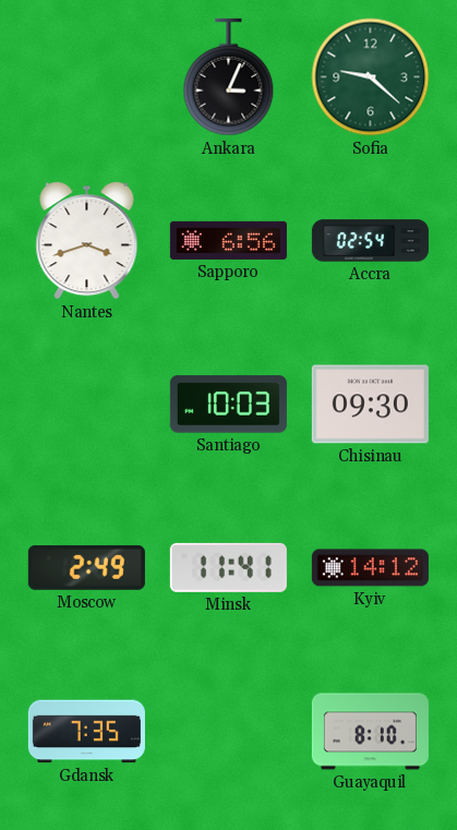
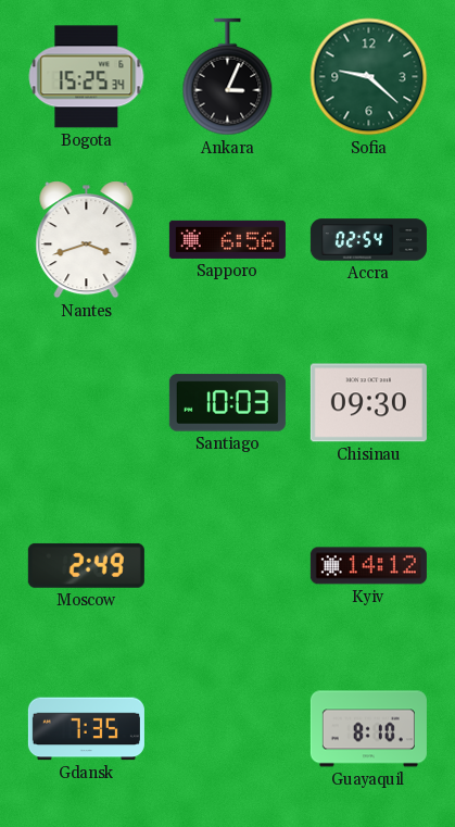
Bogota: none -> 15:25
Minsk: 11:41 -> none
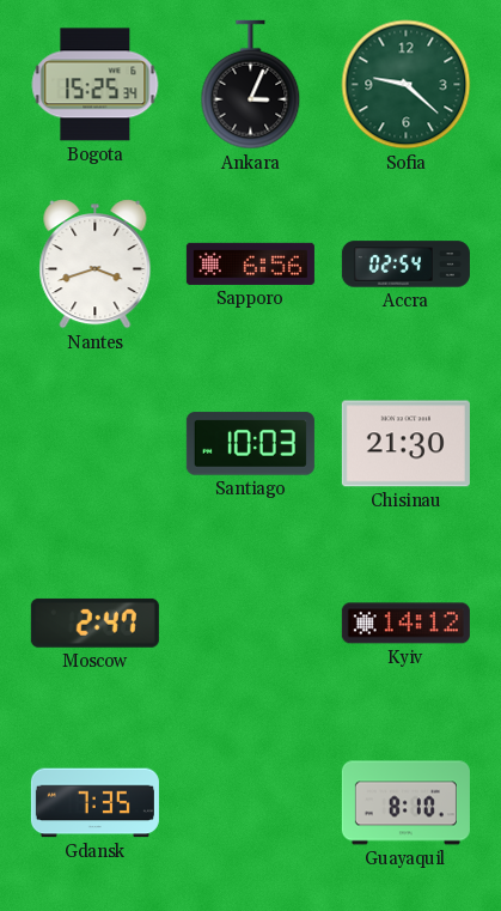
Chisinau: 09:30 -> 21:30
Moscow: 2:49 -> 2:47
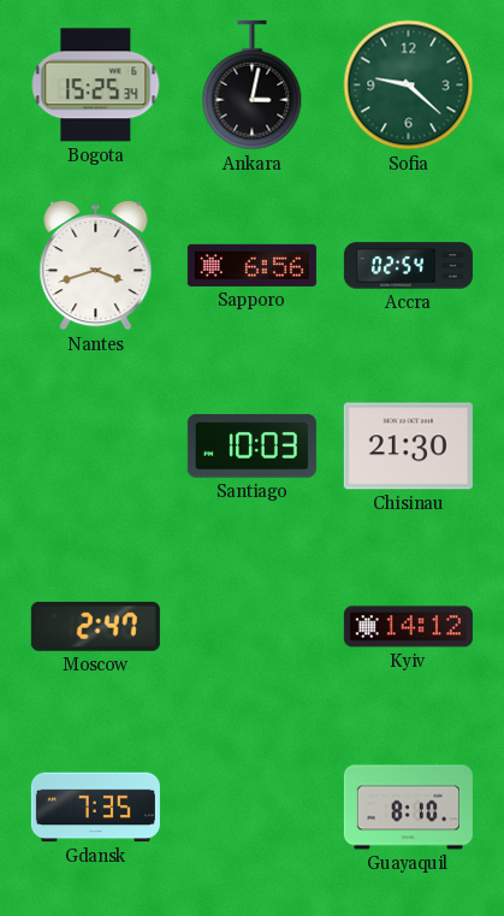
Ankara: 3:04 -> 3:02
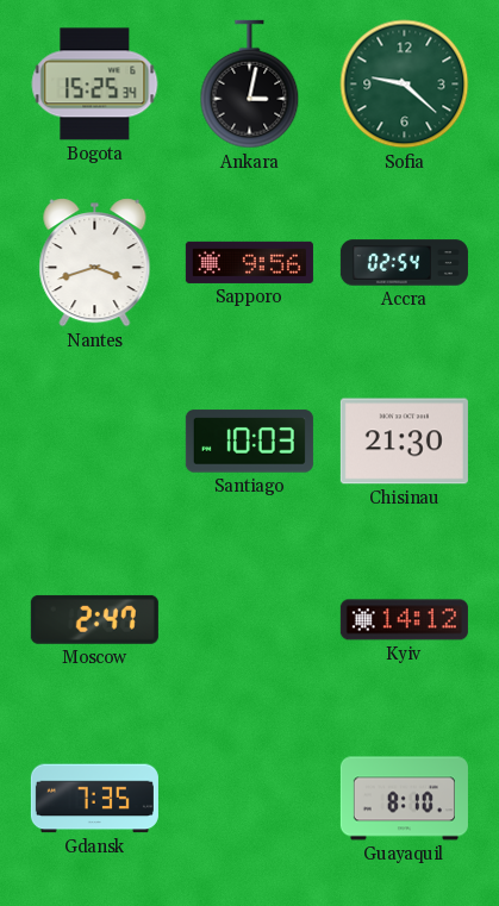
Sapporo: 6:56 -> 9:56
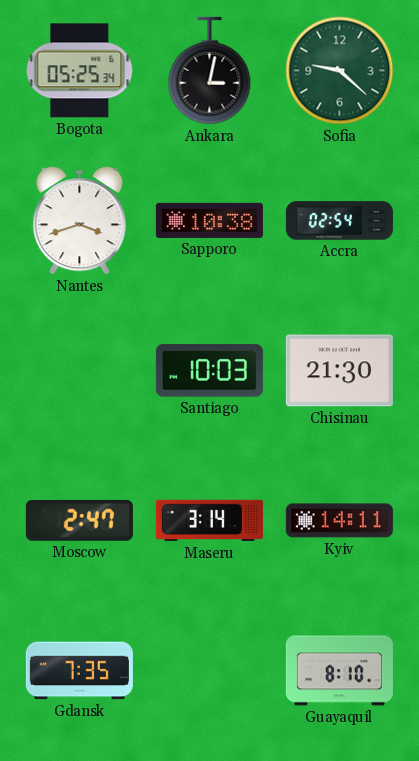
Bogota: 15:25 -> 05:25
Sapporo: 9:56 -> 10:38
Maseru: none -> 3:14
Kyiv: 14:12 -> 14:11
